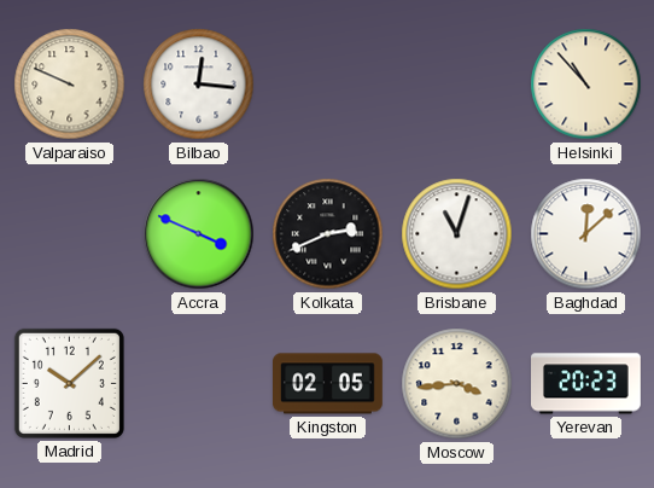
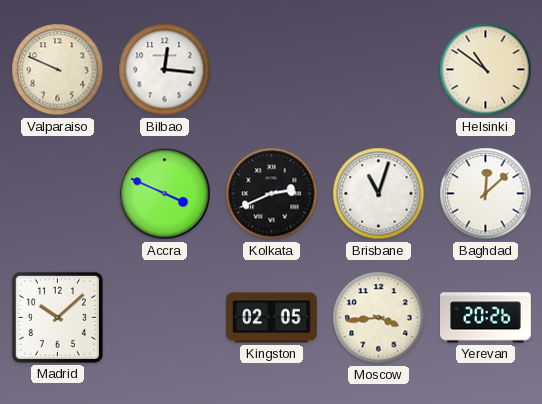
Helsinki: 10:53 -> 10:51
Yerevan: 20:23 -> 20:26
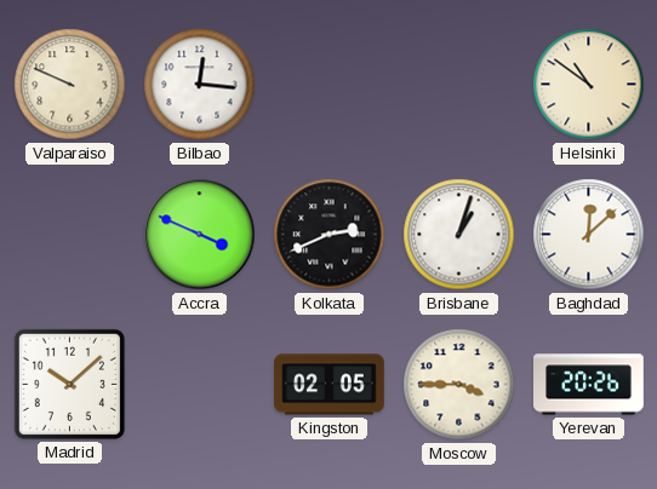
Brisbane: 11:03 -> 1:03
Moscow: 3:44 -> 3:45
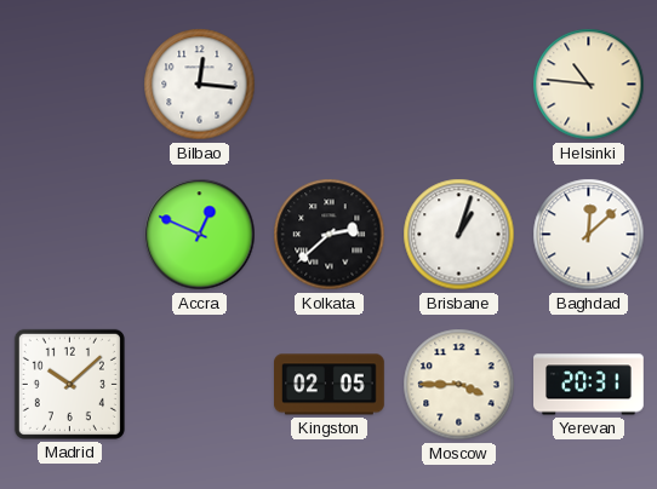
Valparaiso: 9:49 -> none
Helsinki: 10:51 -> 10:46
Accra: 3:49 -> 12:49
Kolkata: 2:41 -> 2:38
Yerevan: 20:26 -> 20:31
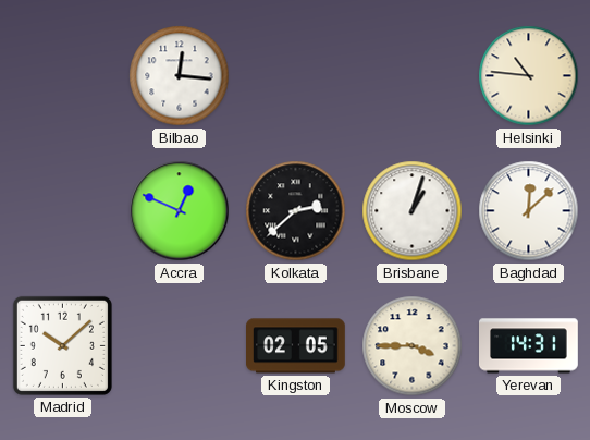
Yerevan: 20:31 -> 14:31
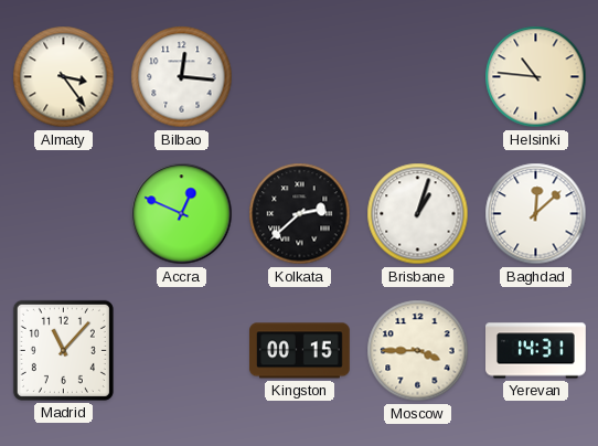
Almaty: none -> 3:24
Madrid: 10:08 -> 11:07
Kingston: 02:05 -> 00:15
